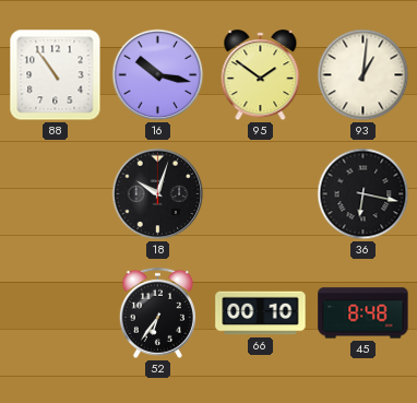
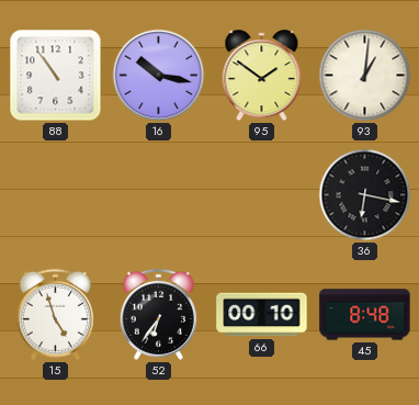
18: 10:03 -> none
15: none -> 4:57
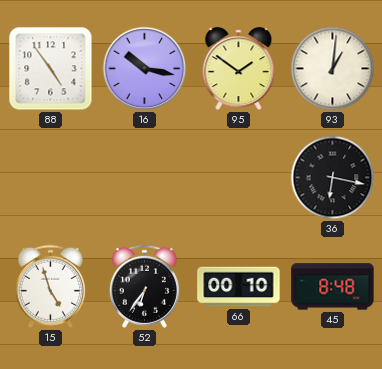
88: 10:54 -> 4:54
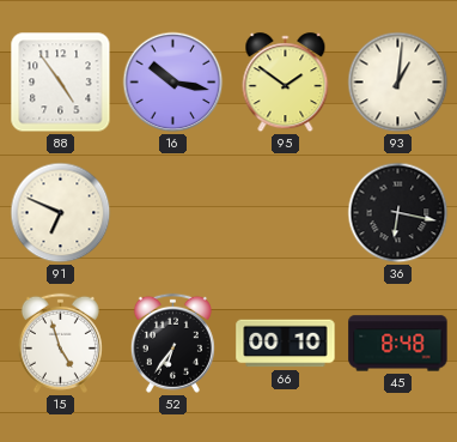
91: none -> 6:49
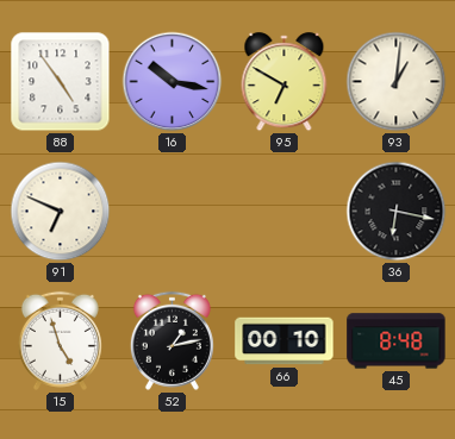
95: 1:51 -> 6:50
52: 6:36 -> 1:13
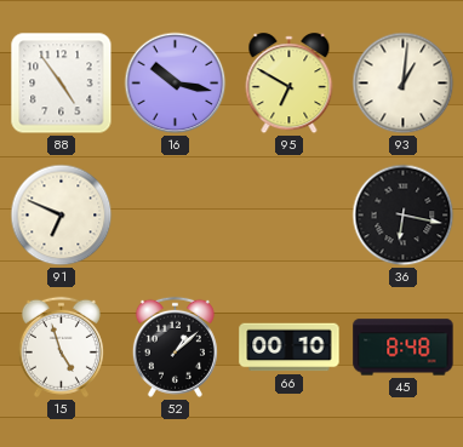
52: 1:13 -> 1:08
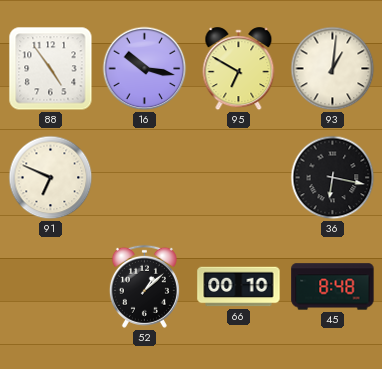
15: 4:57 -> none
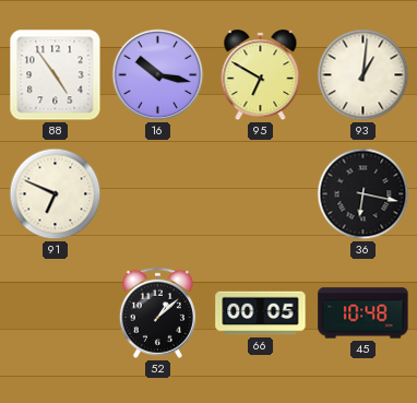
66: 00:10 -> 00:05
45: 8:48 -> 10:48
